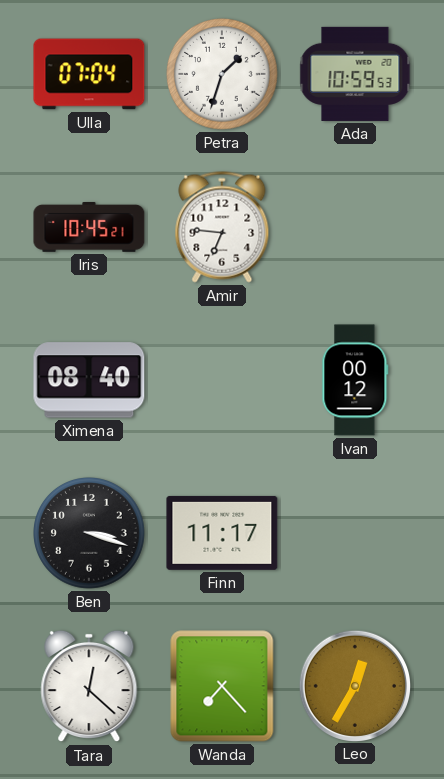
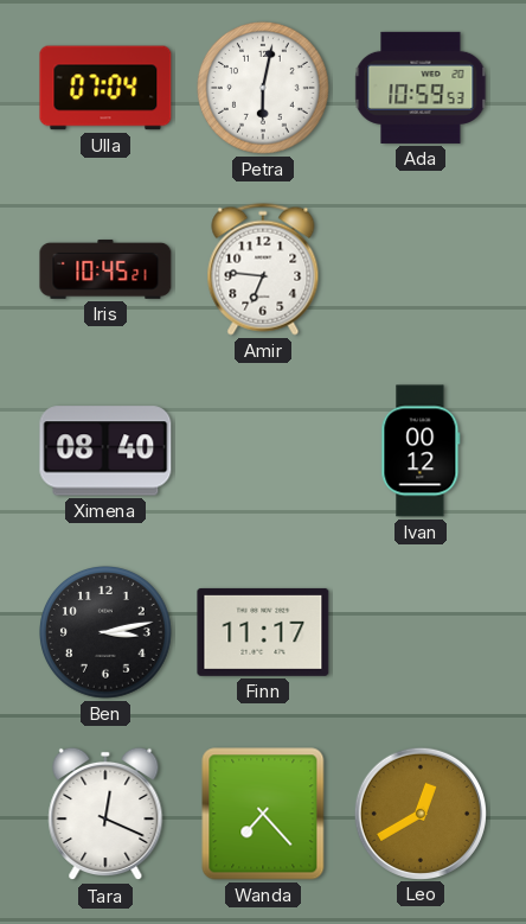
Petra: 1:33 -> 6:02
Ben: 3:18 -> 3:13
Tara: 12:22 -> 12:19
Leo: 12:35 -> 12:40
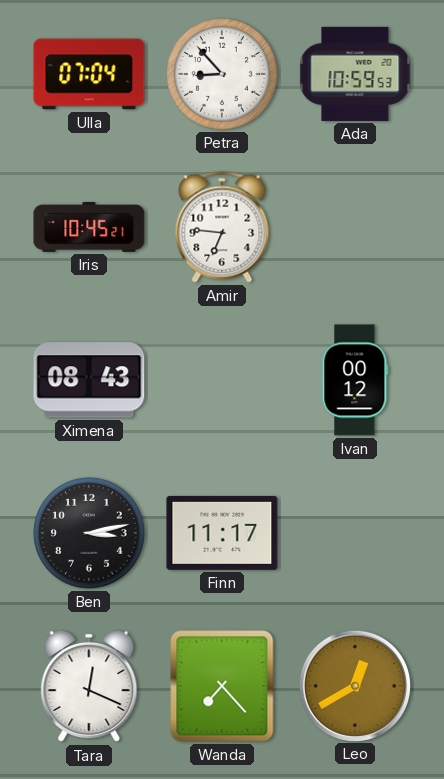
Petra: 6:02 -> 8:53
Ximena: 08:40 -> 08:43
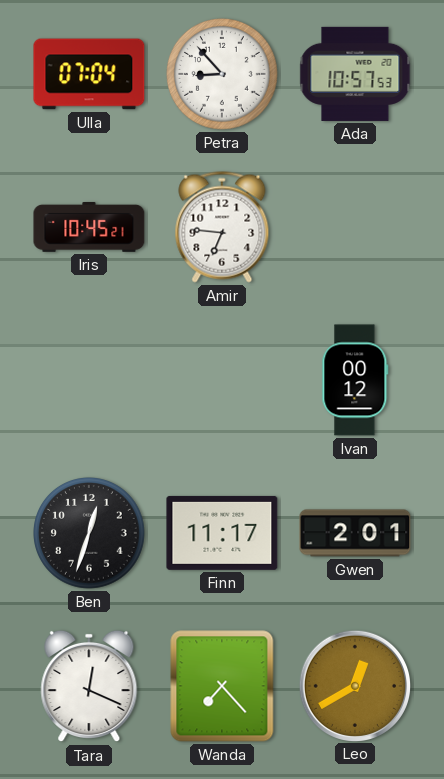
Ada: 10:59 -> 10:57
Ximena: 08:43 -> none
Ben: 3:13 -> 12:33
Gwen: none -> 2:01
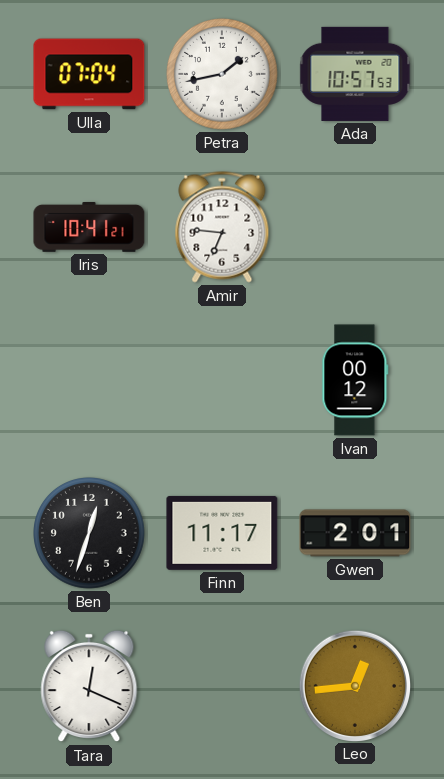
Petra: 8:53 -> 1:43
Iris: 10:45 -> 10:41
Wanda: 7:23 -> none
Leo: 12:40 -> 12:44
